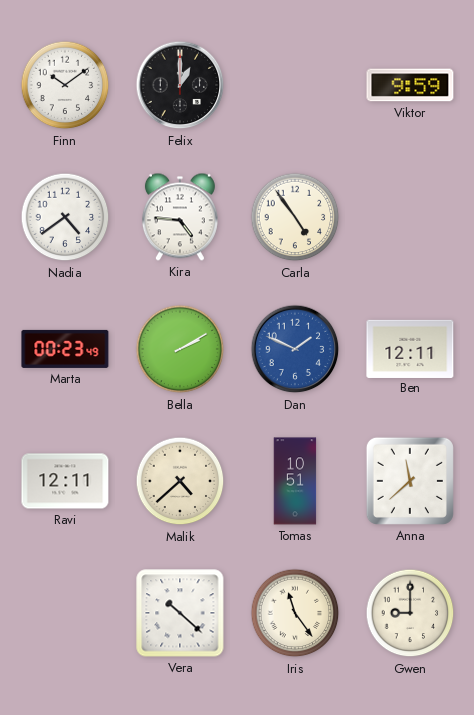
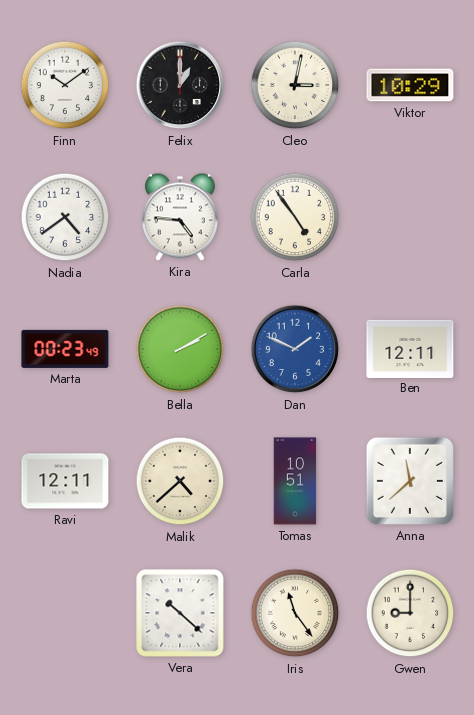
Cleo: none -> 3:02
Viktor: 9:59 -> 10:29
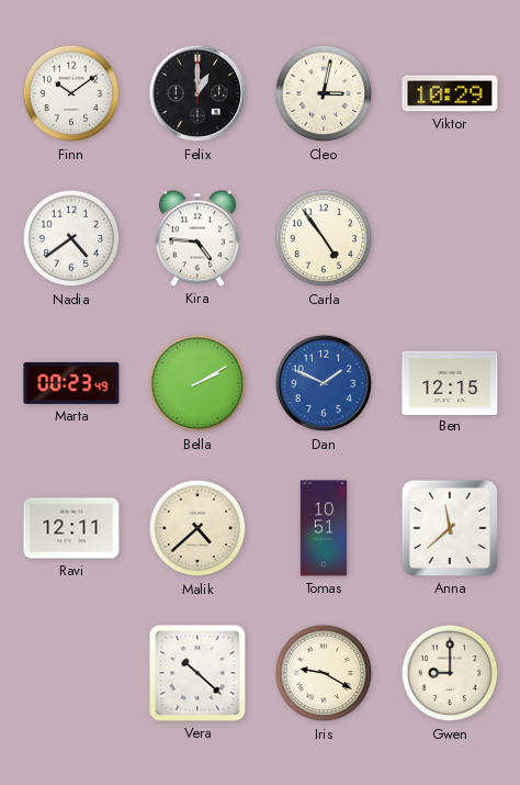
Ben: 12:11 -> 12:15
Iris: 11:24 -> 9:20
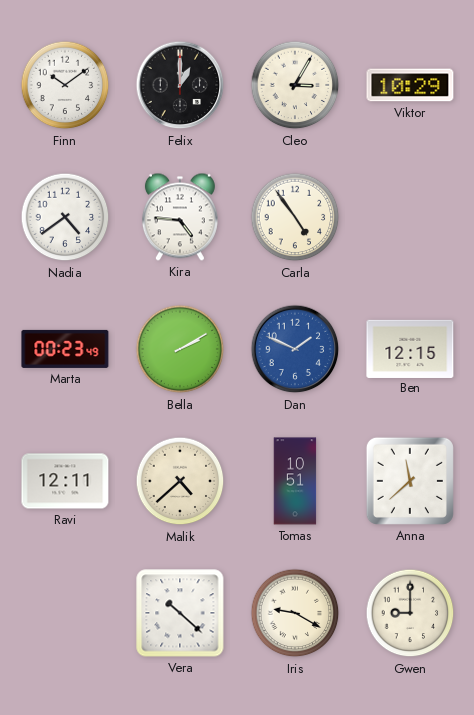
Cleo: 3:02 -> 3:05
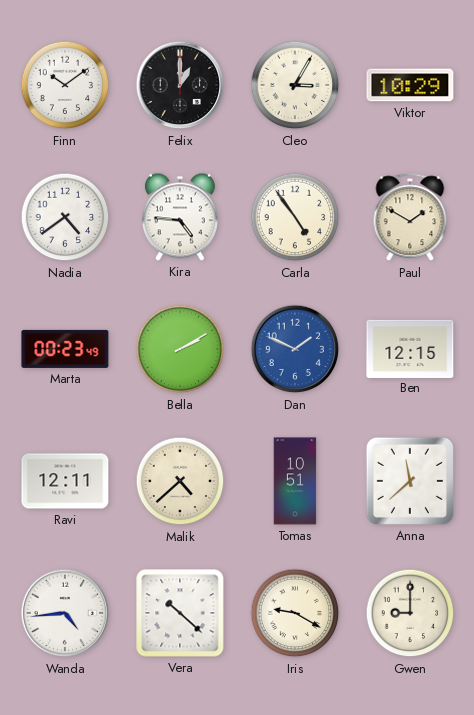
Paul: none -> 1:50
Wanda: none -> 4:44
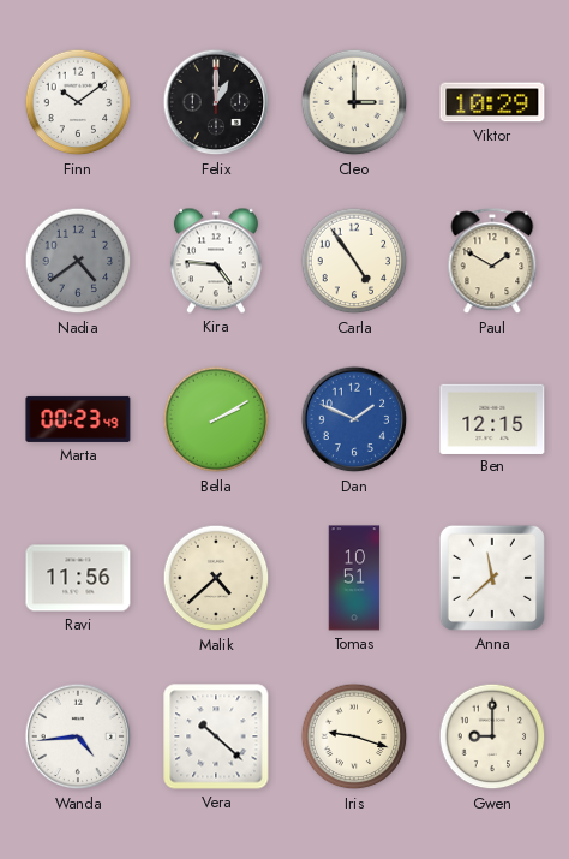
Cleo: 3:05 -> 3:00
Nadia dial: white -> grey
Ravi: 12:11 -> 11:56
Iris: 9:20 -> 9:18
